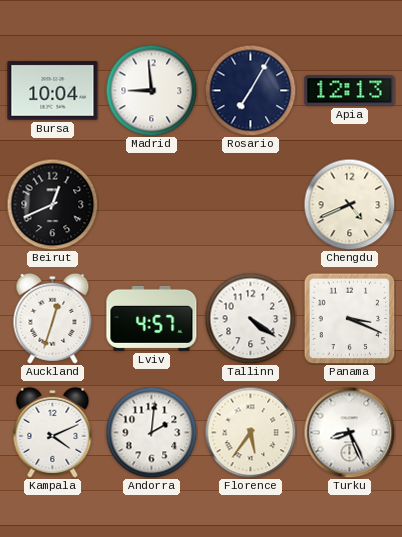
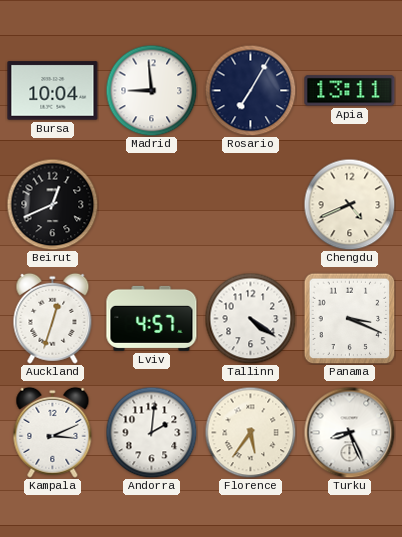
Apia: 12:13 -> 13:11
Kampala: 4:11 -> 3:11
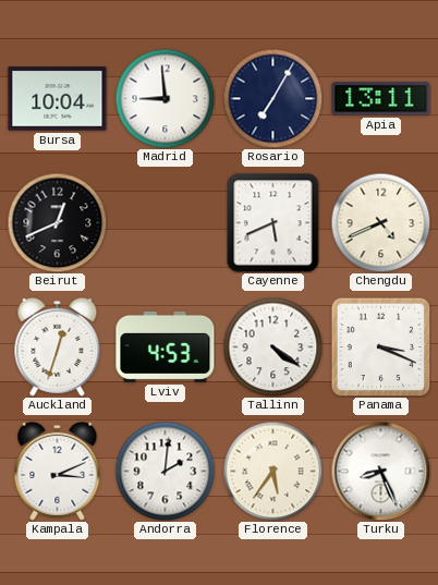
Cayenne: none -> 5:41
Lviv: 4:57 -> 4:53
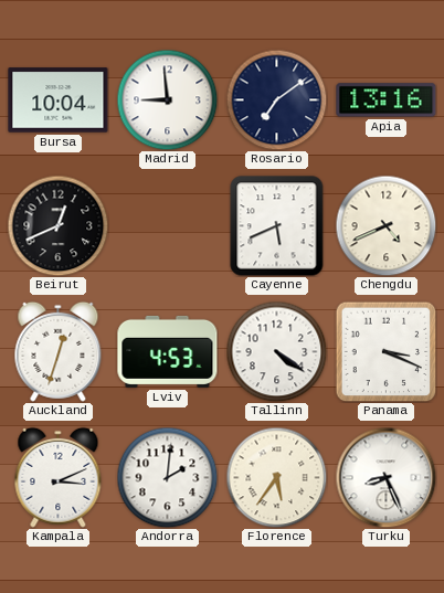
Rosario: 7:05 -> 7:09
Apia: 13:11 -> 13:16
